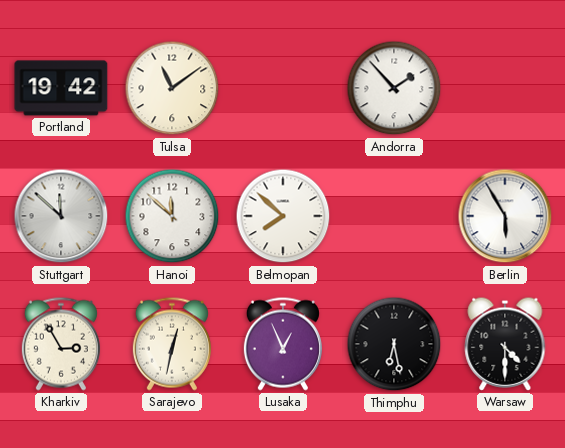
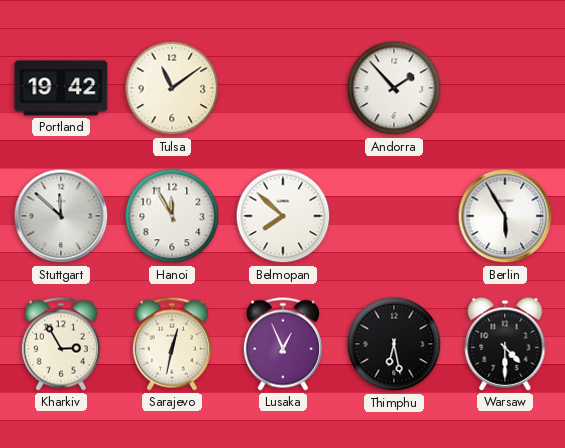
Hanoi: 11:52 -> 11:55
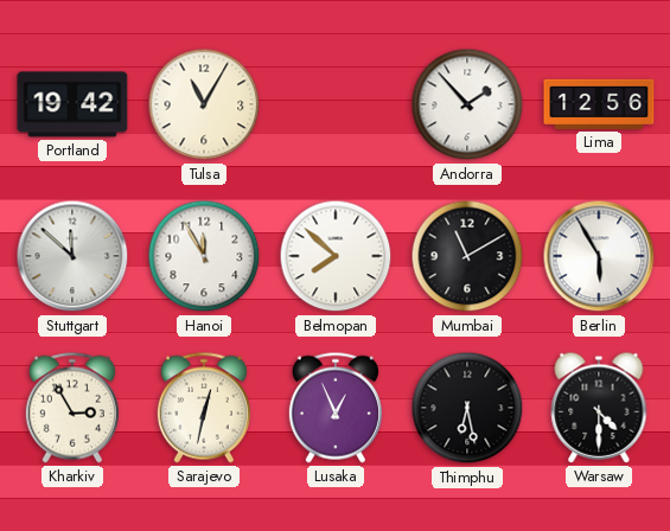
Tulsa: 11:09 -> 11:05
Lima: none -> 12:56
Mumbai: none -> 11:10
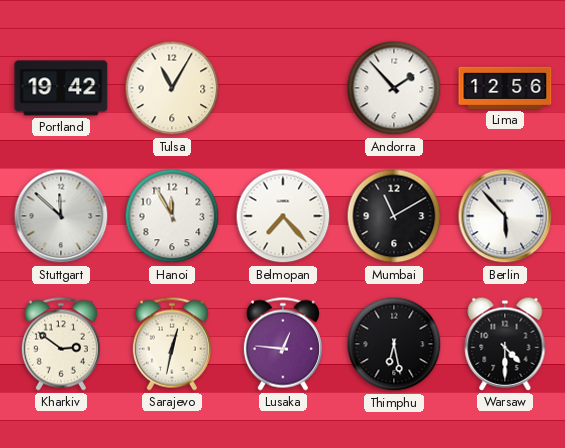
Belmopan: 7:52 -> 7:23
Berlin: 5:55 -> 5:53
Kharkiv: 2:55 -> 2:51
Lusaka: 12:56 -> 12:46
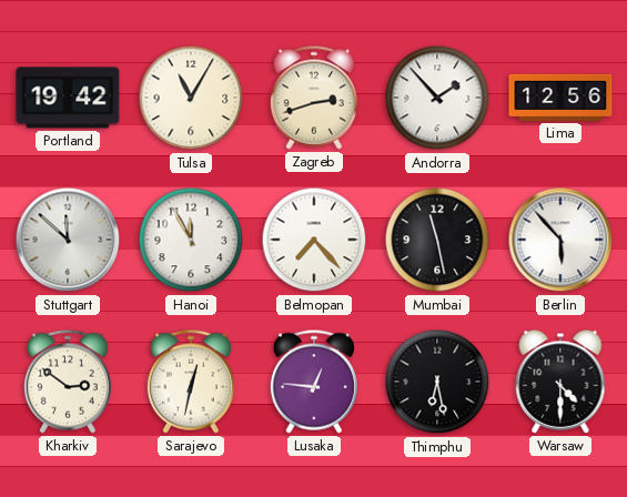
Zagreb: none -> 2:42
Mumbai: 11:10 -> 11:28
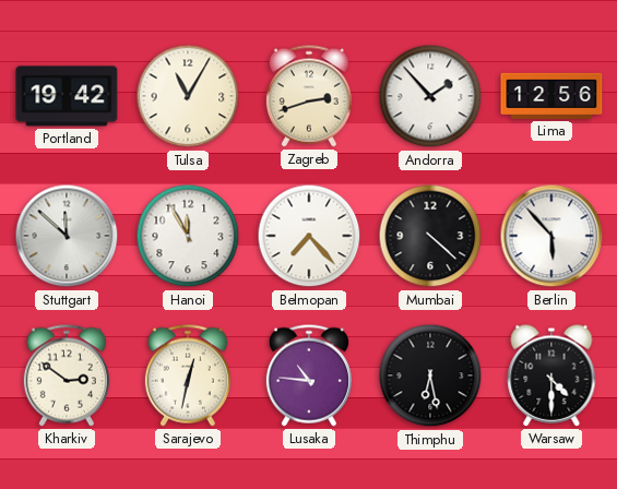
Mumbai: 11:28 -> 4:22
Lusaka: 12:46 -> 10:46
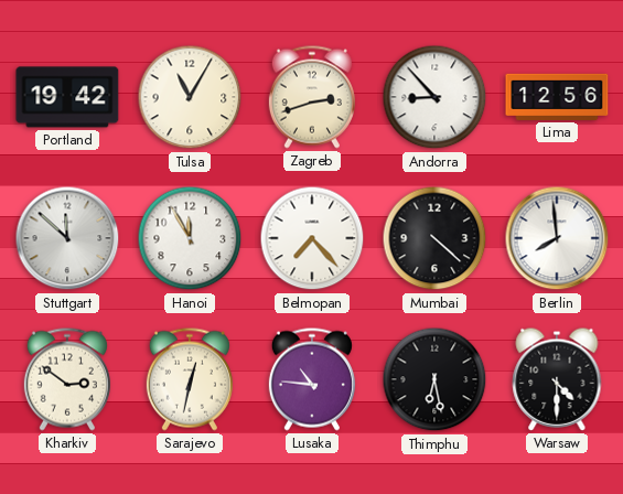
Andorra: 1:53 -> 8:53
Berlin: 5:53 -> 7:59
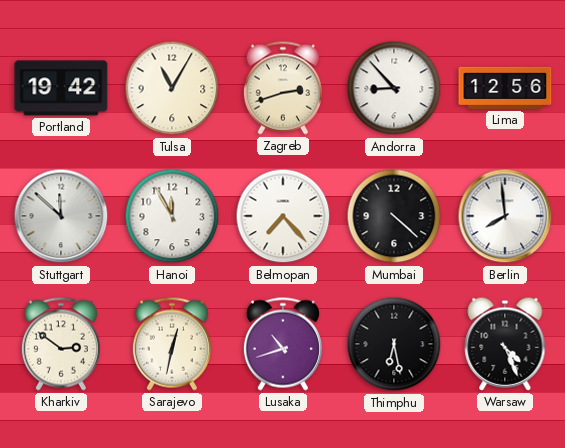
Lusaka: 10:46 -> 10:42
Warsaw: 4:30 -> 4:26
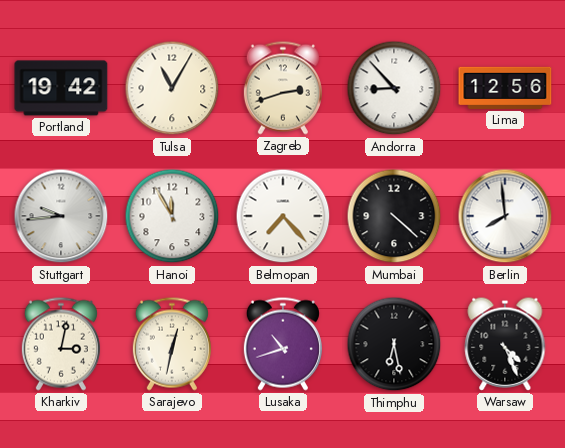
Stuttgart: 11:52 -> 9:44
Kharkiv: 2:51 -> 3:02
